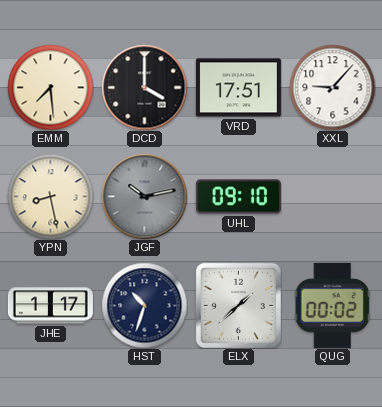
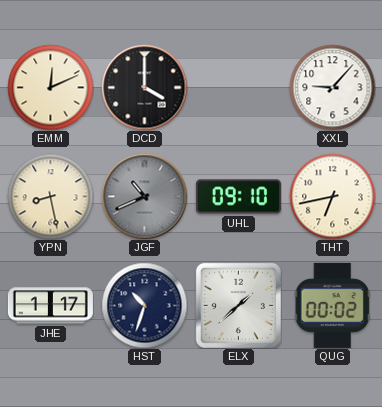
EMM: 7:29 -> 12:11
VRD: 17:51 -> none
JGF: 10:13 -> 10:41
THT: none -> 6:43
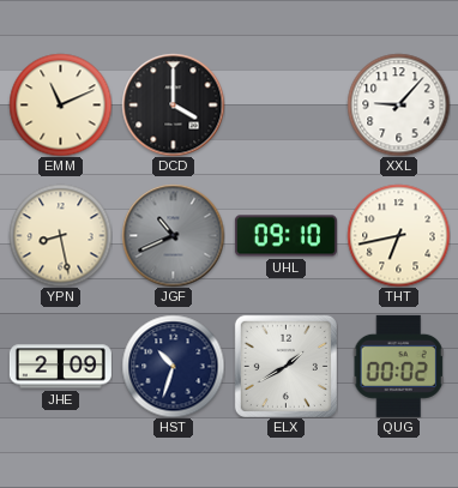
EMM: 12:11 -> 11:11
JHE: 1:17 -> 2:09
ELX: 1:38 -> 1:40
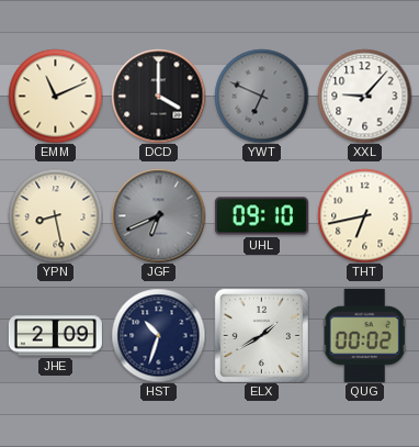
YWT: none -> 6:49
JGF: 10:41 -> 6:41
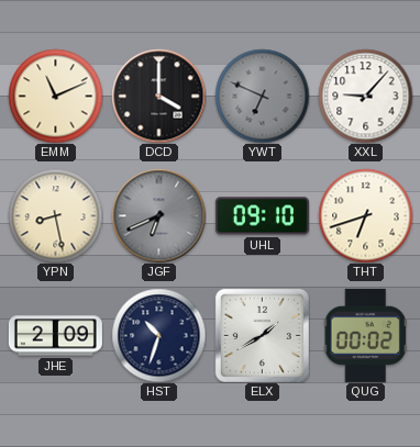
THT: 6:43 -> 6:42
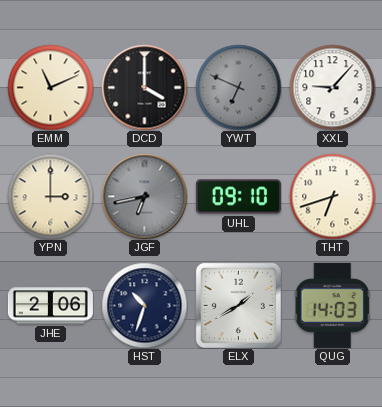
YPN: 8:28 -> 3:00
JGF: 6:41 -> 6:43
JHE: 2:09 -> 2:06
QUG: 00:02 -> 14:03
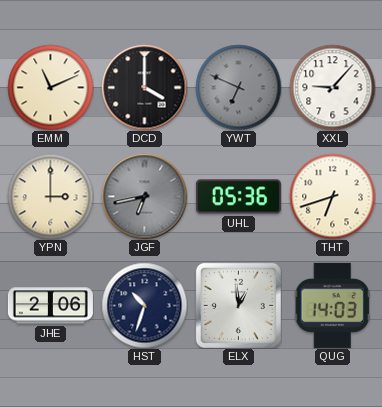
UHL: 09:10 -> 05:36
ELX: 1:40 -> 12:59
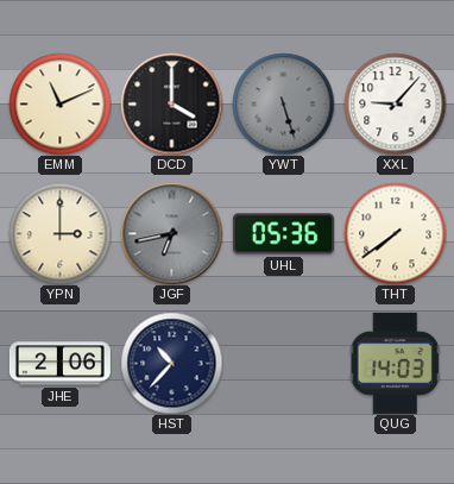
YWT: 6:49 -> 5:27
THT: 6:42 -> 7:39
HST: 10:33 -> 10:37
ELX: 12:59 -> none
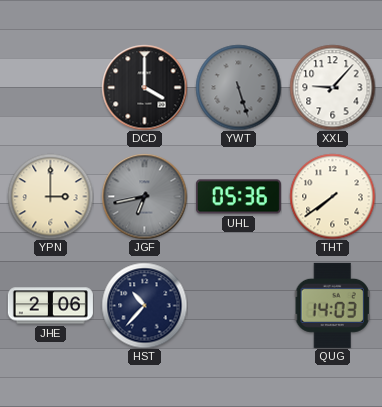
EMM: 11:11 -> none
